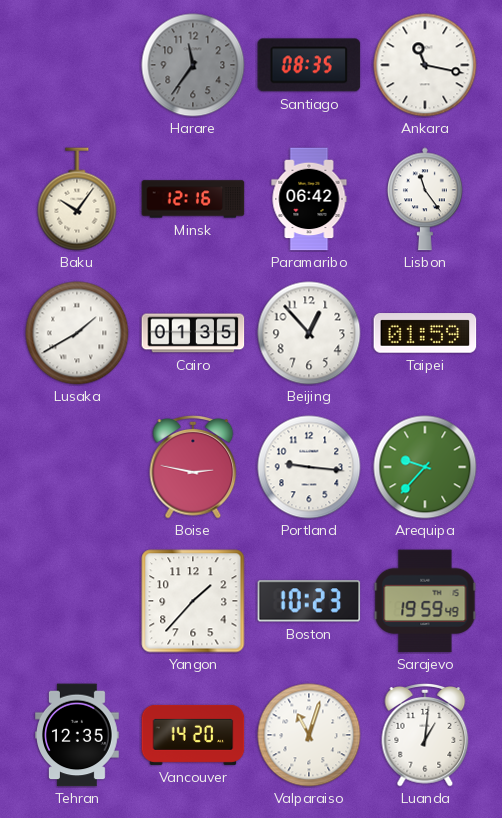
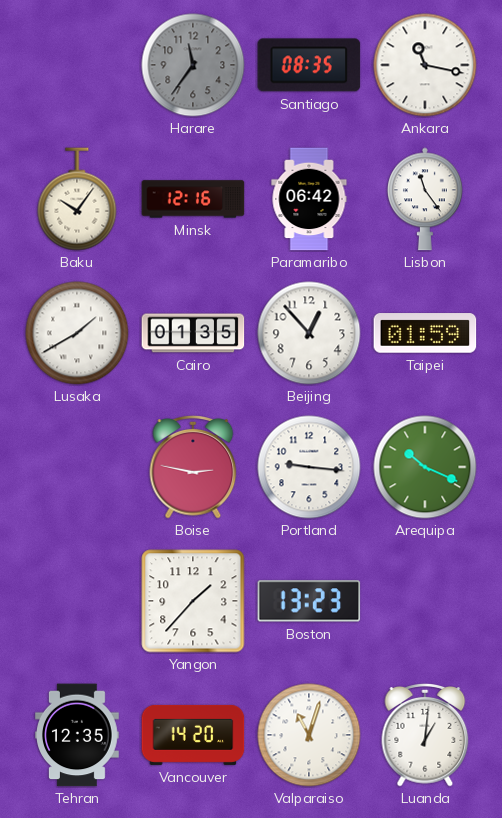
Arequipa: 9:37 -> 10:19
Boston: 10:23 -> 13:23
Sarajevo: 19:59 -> none
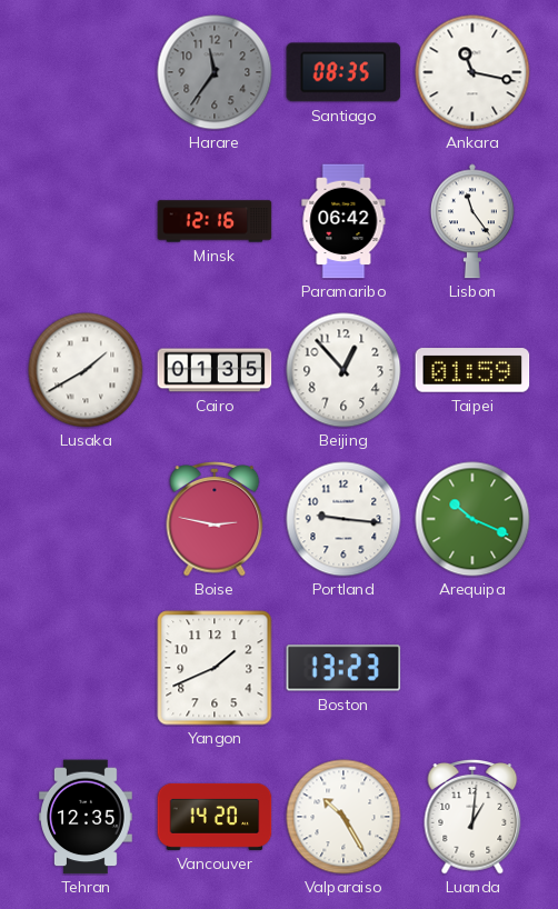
Baku: 10:06 -> none
Yangon: 1:37 -> 1:41
Valparaiso: 11:03 -> 10:25
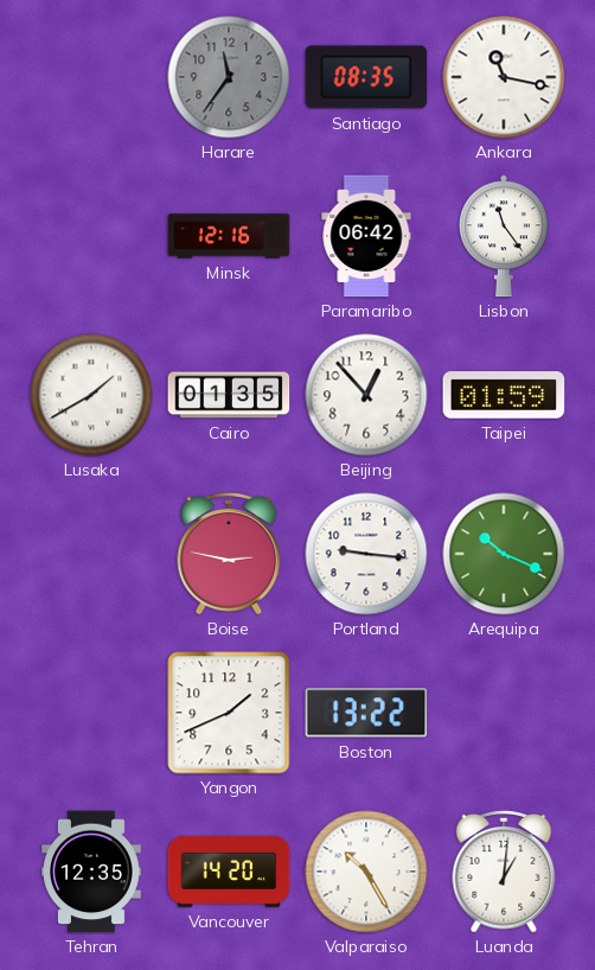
Boston: 13:23 -> 13:22
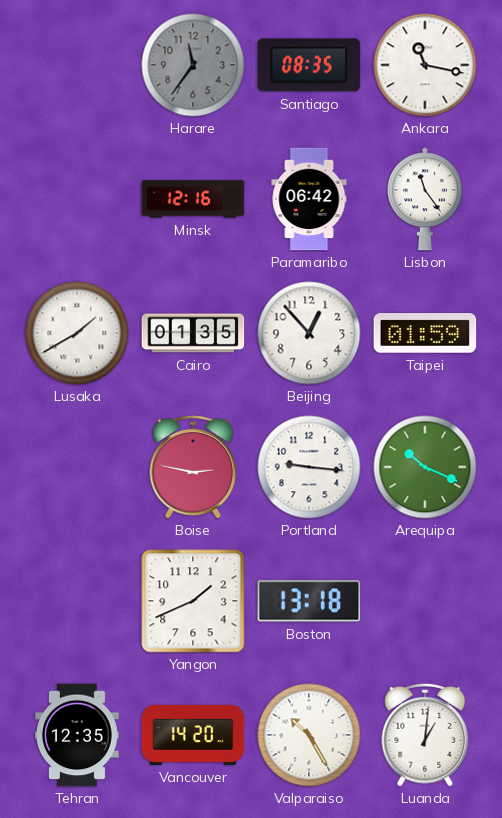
Boston: 13:22 -> 13:18
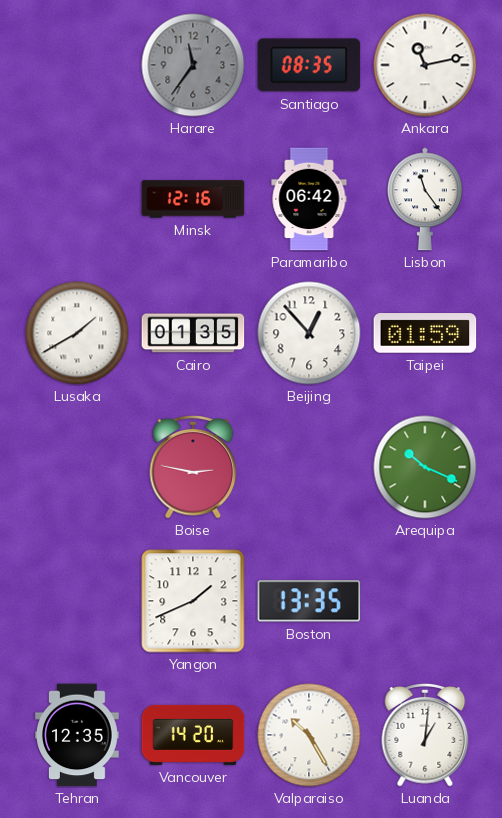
Ankara: 11:17 -> 11:13
Portland: 9:16 -> none
Boston: 13:18 -> 13:35
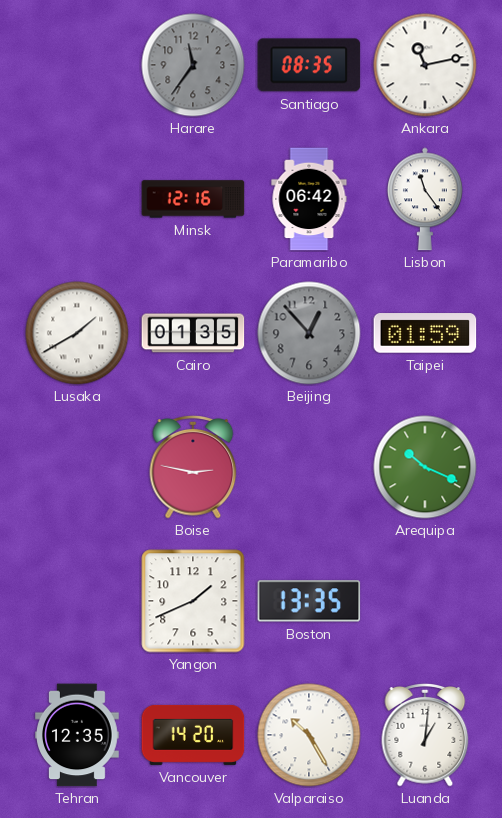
Beijing dial: white -> grey
